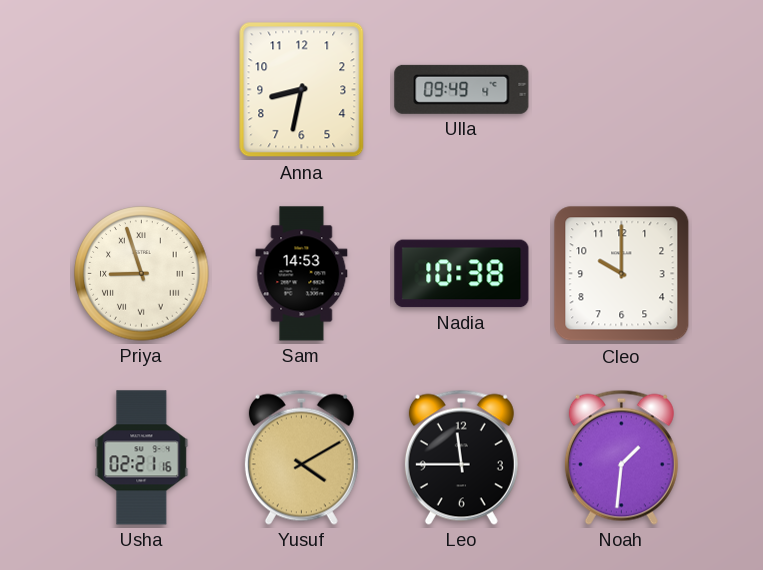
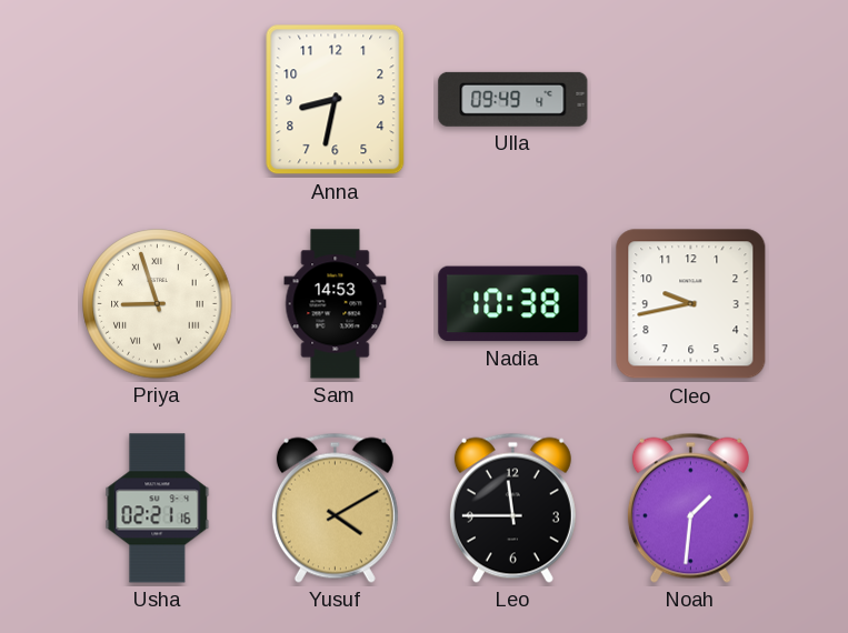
Cleo: 10:00 -> 9:43
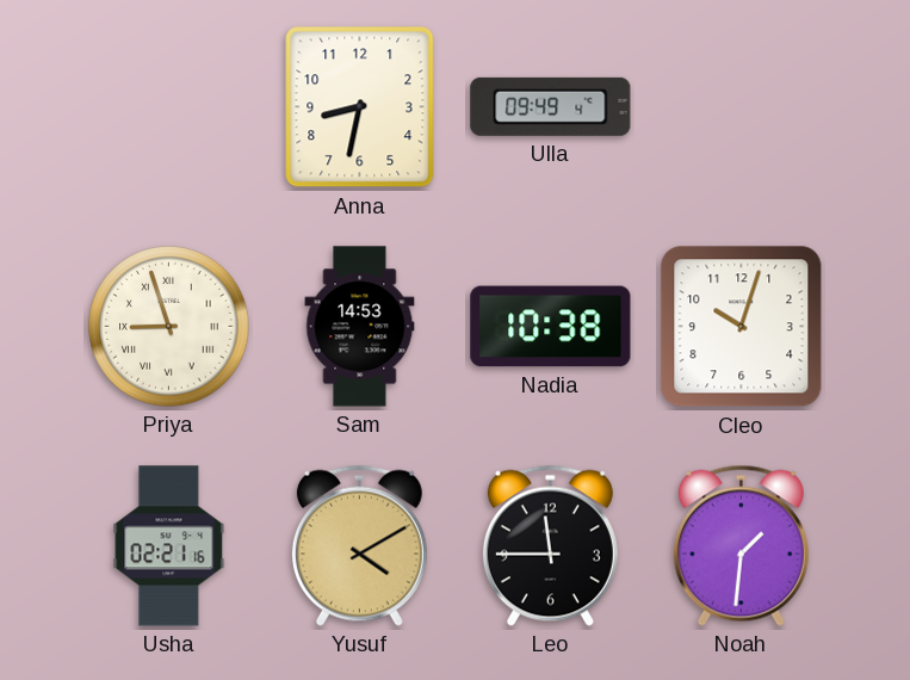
Cleo: 9:43 -> 10:03
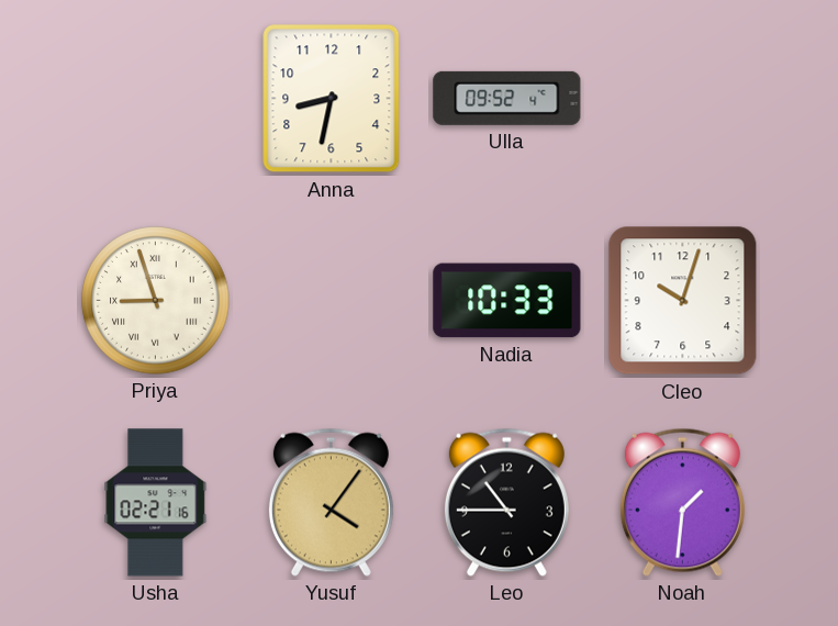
Ulla: 09:49 -> 09:52
Sam: 14:53 -> none
Nadia: 10:38 -> 10:33
Yusuf: 4:10 -> 4:06
Leo: 11:45 -> 10:45
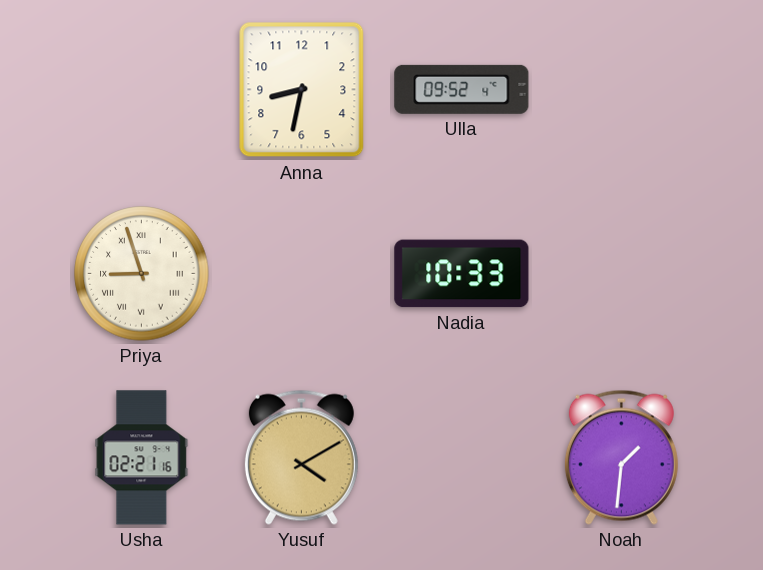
Cleo: 10:03 -> none
Yusuf: 4:06 -> 4:10
Leo: 10:45 -> none
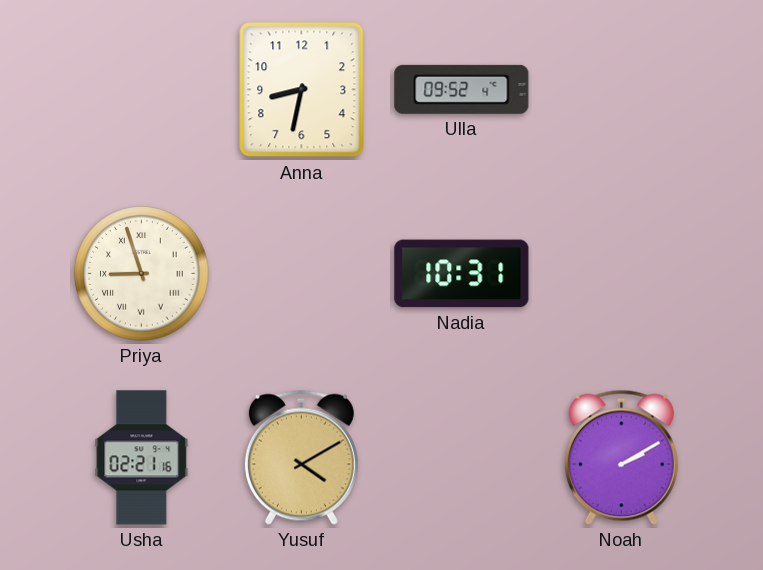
Nadia: 10:33 -> 10:31
Noah: 1:31 -> 2:10
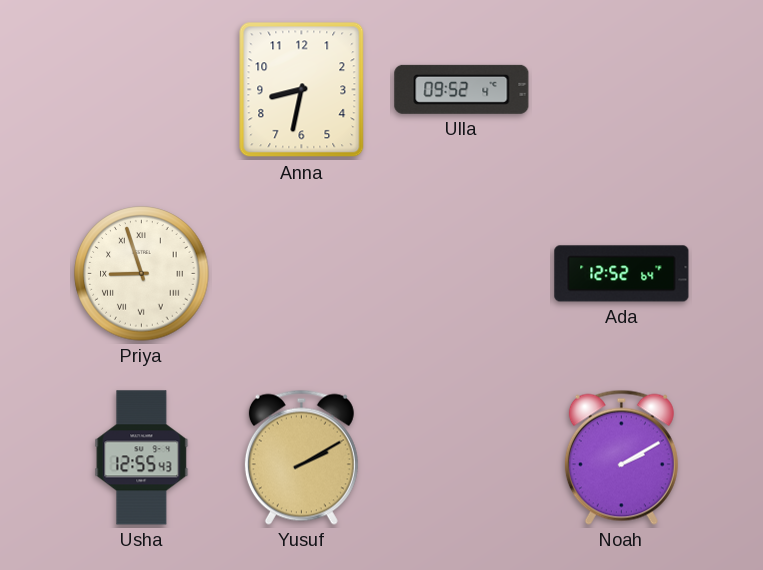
Nadia: 10:31 -> none
Ada: none -> 12:52
Usha: 02:21 -> 12:55
Yusuf: 4:10 -> 2:10
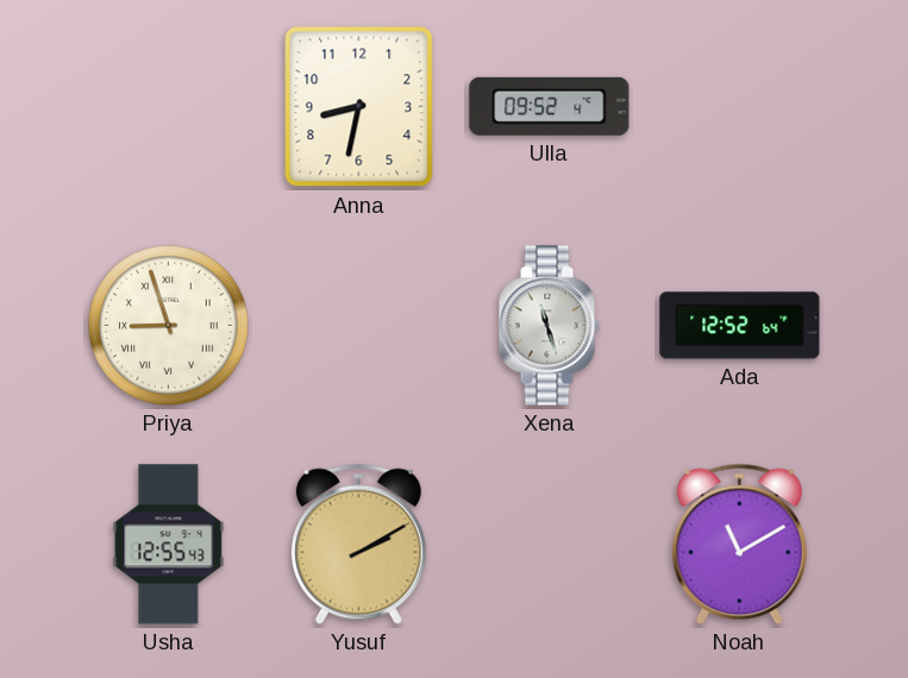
Xena: none -> 11:27
Noah: 2:10 -> 11:10
